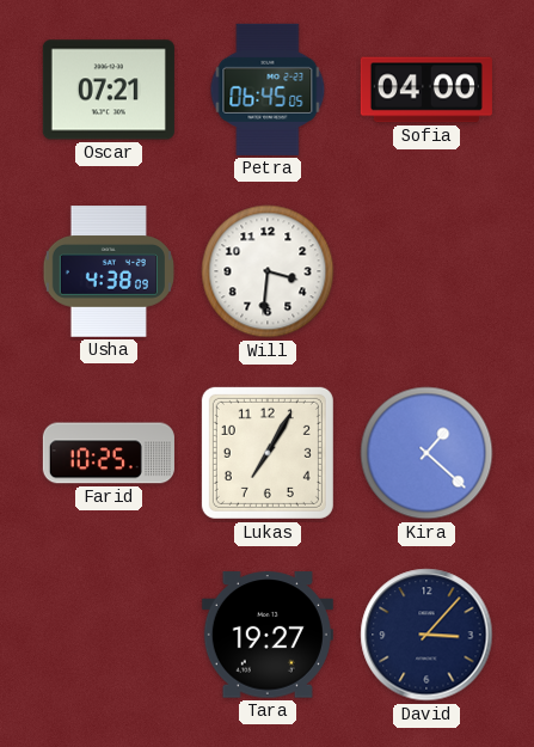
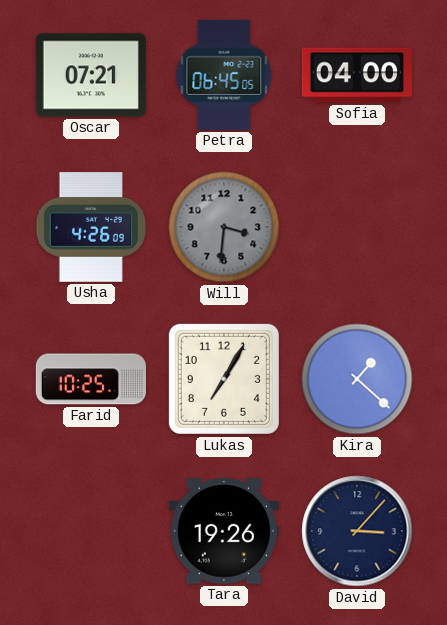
Usha: 4:38 -> 4:26
Will dial: white -> grey
Tara: 19:27 -> 19:26
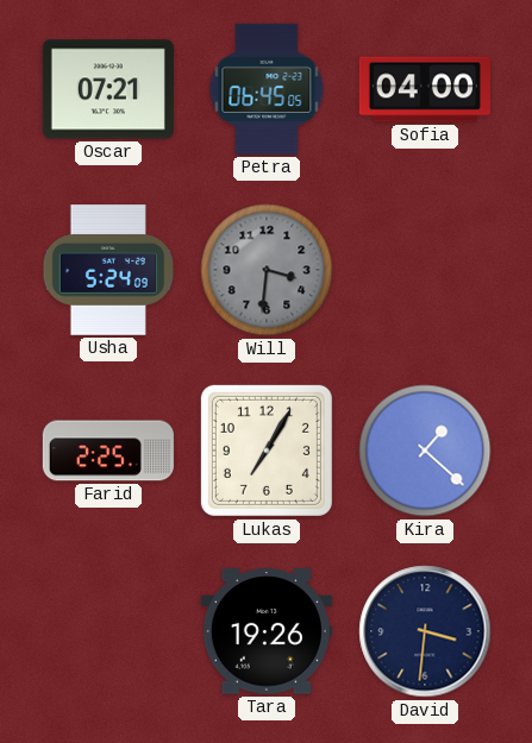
Usha: 4:26 -> 5:24
Farid: 10:25 -> 2:25
David: 3:07 -> 3:31
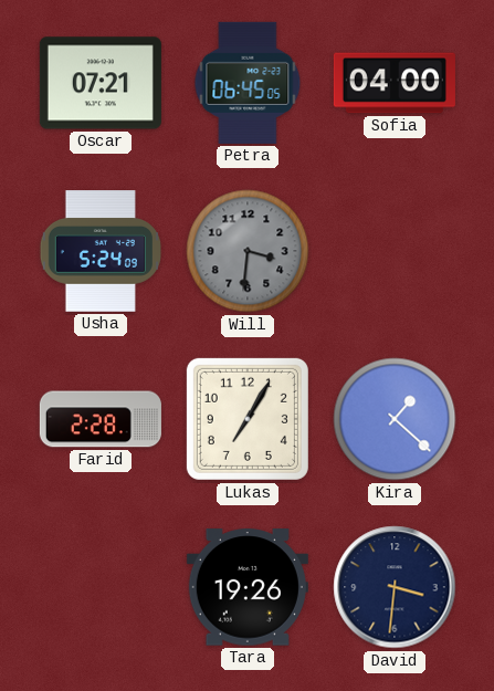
Farid: 2:25 -> 2:28
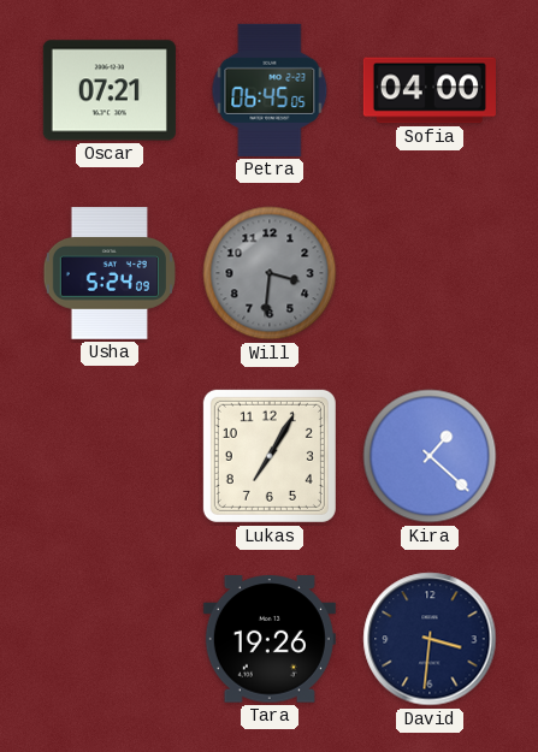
Farid: 2:28 -> none
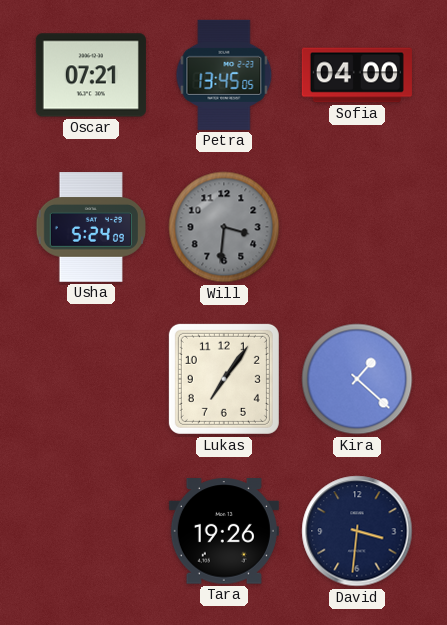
Petra: 06:45 -> 13:45
Lukas: 7:05 -> 7:06
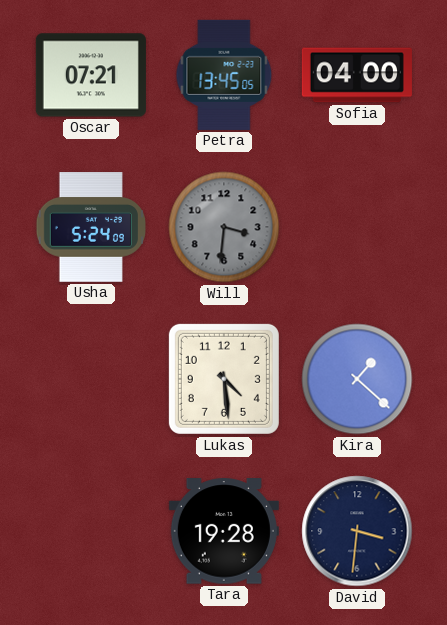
Lukas: 7:06 -> 4:29
Tara: 19:26 -> 19:28
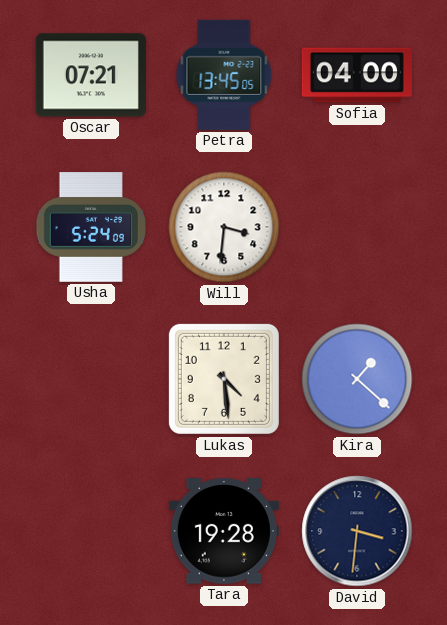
Will dial: grey -> white
